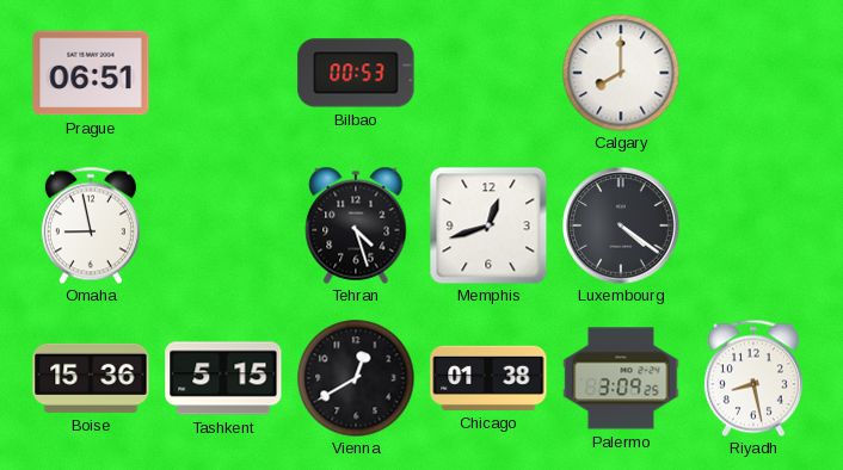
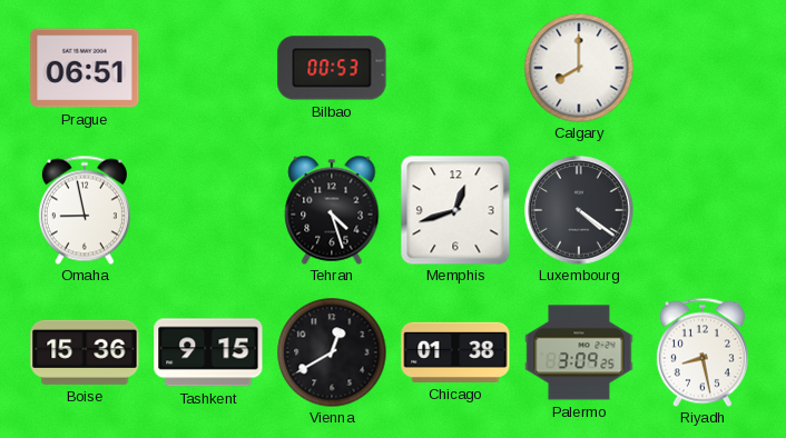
Tashkent: 5:15 -> 9:15
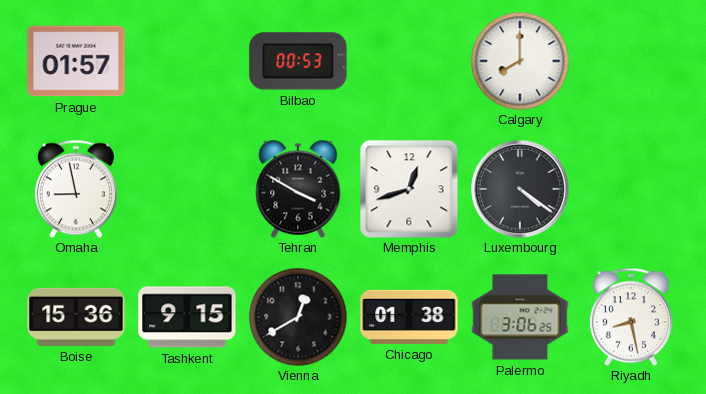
Prague: 06:51 -> 01:57
Tehran: 4:27 -> 3:50
Palermo: 3:09 -> 3:06
